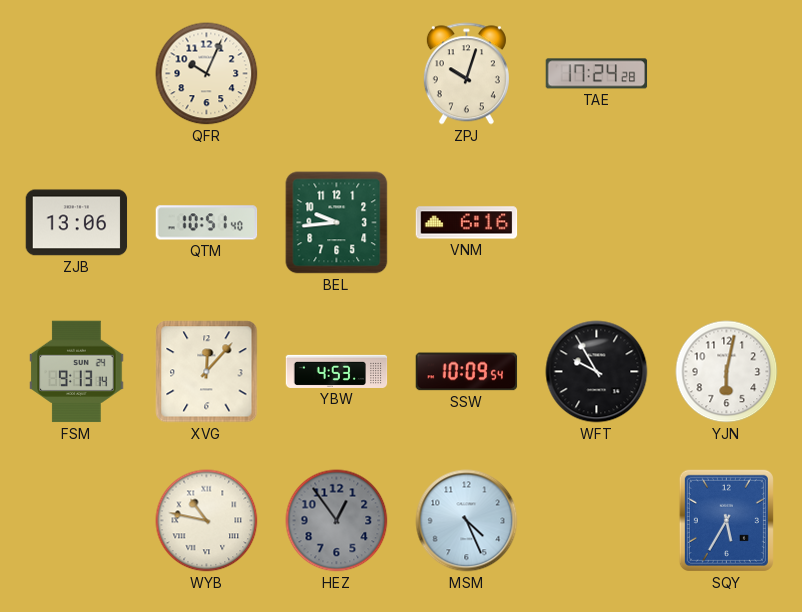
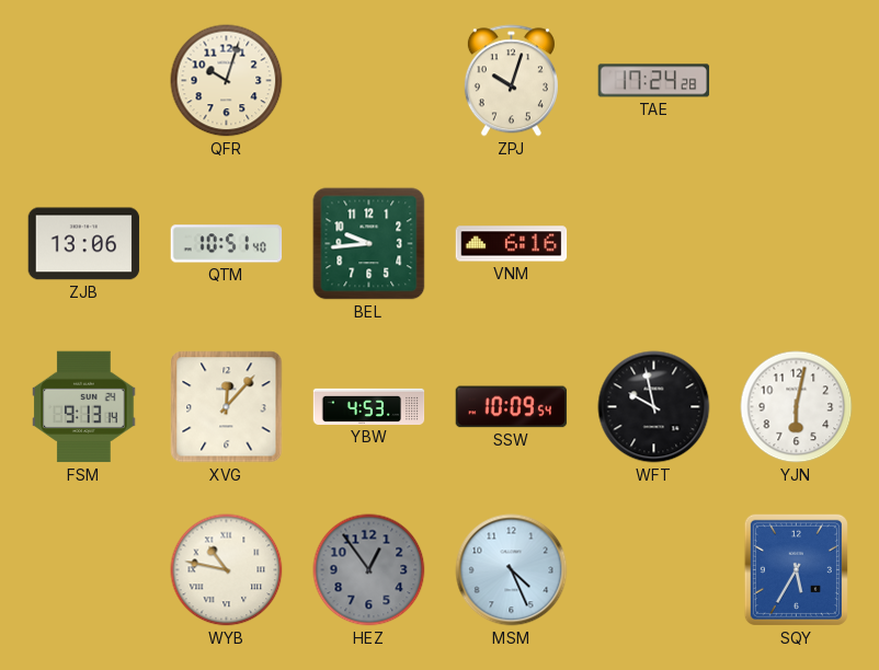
QFR: 10:04 -> 10:03
WFT: 9:55 -> 9:58
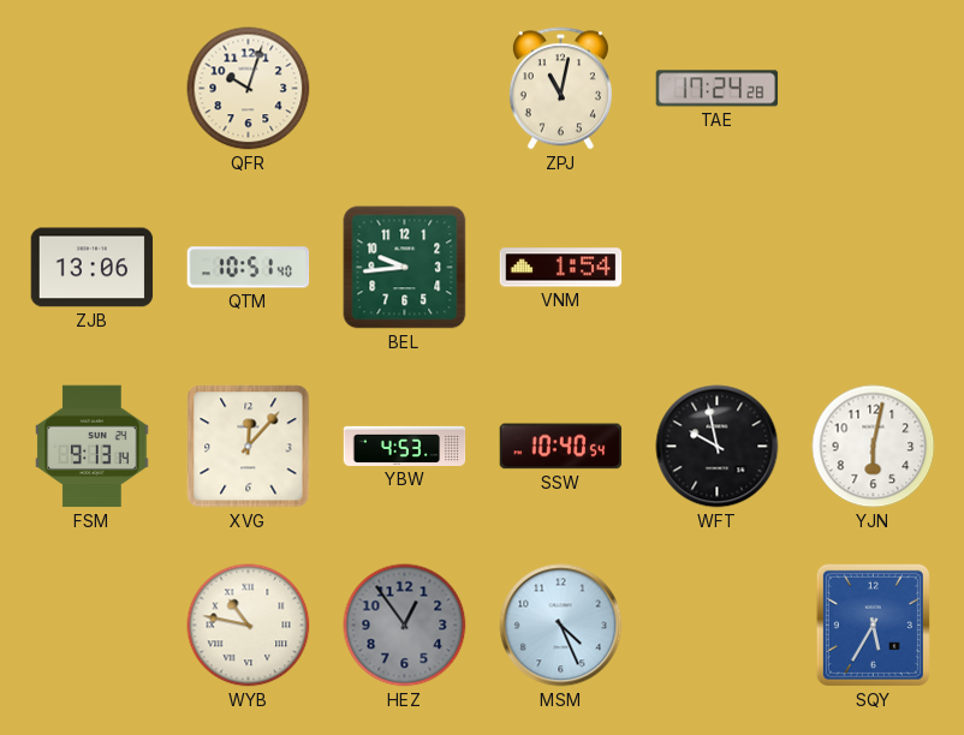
ZPJ: 10:03 -> 11:02
VNM: 6:16 -> 1:54
SSW: 10:09 -> 10:40
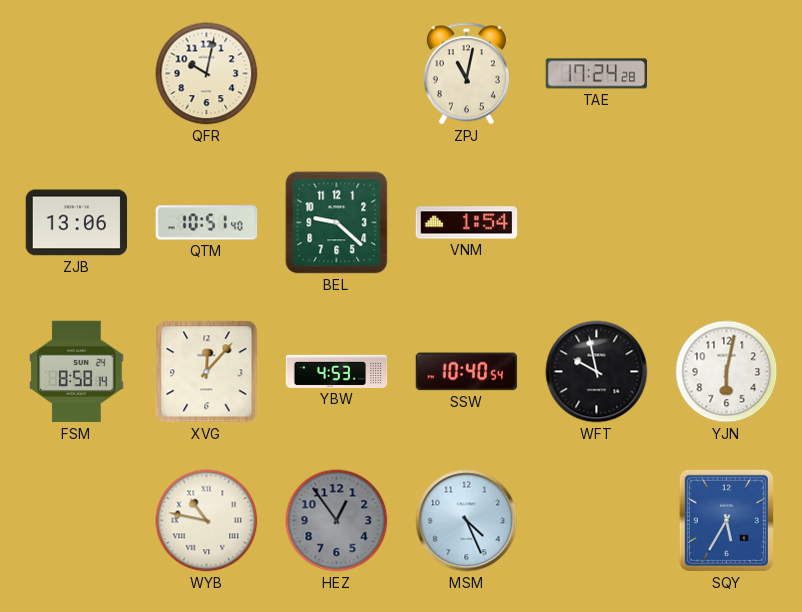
QFR: 10:03 -> 10:02
BEL: 9:44 -> 9:22
FSM: 9:13 -> 8:58
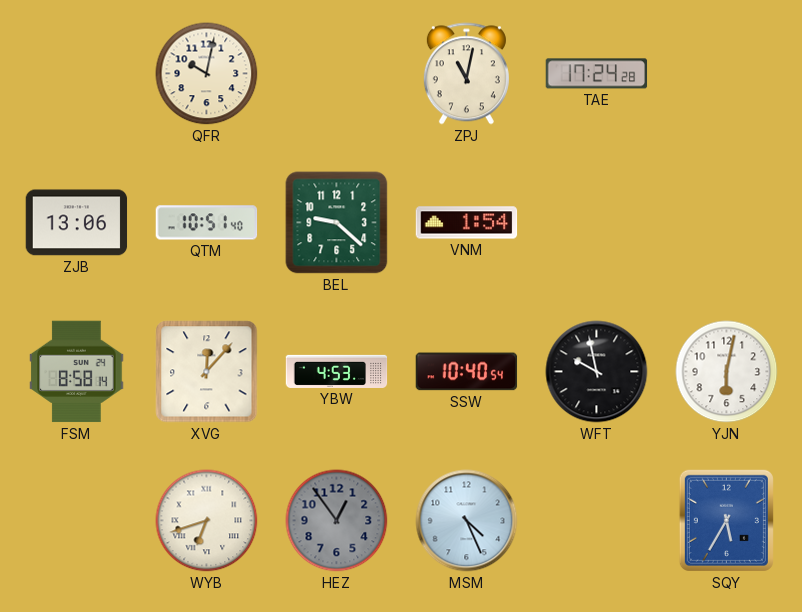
WYB: 10:47 -> 6:42
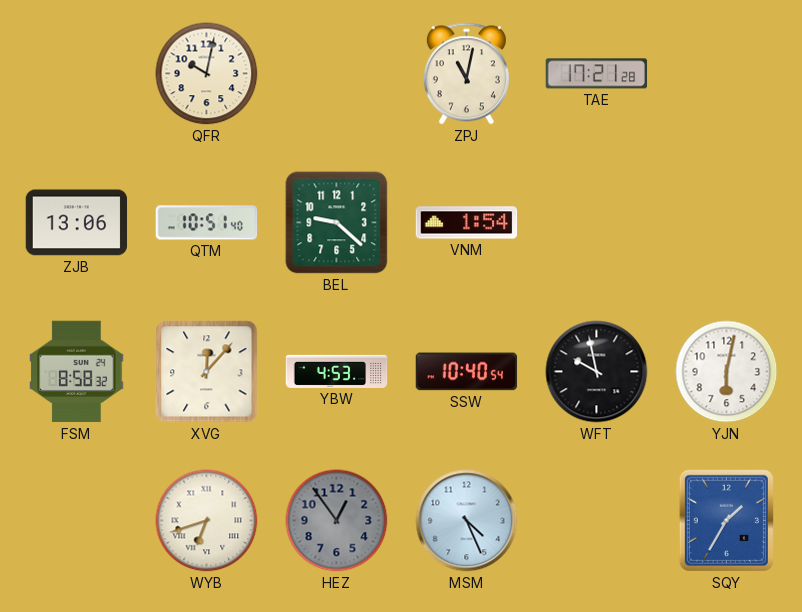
TAE: 17:24 -> 17:21
FSM: 8:58:14 -> 8:58:32
SQY: 5:35 -> 1:35
